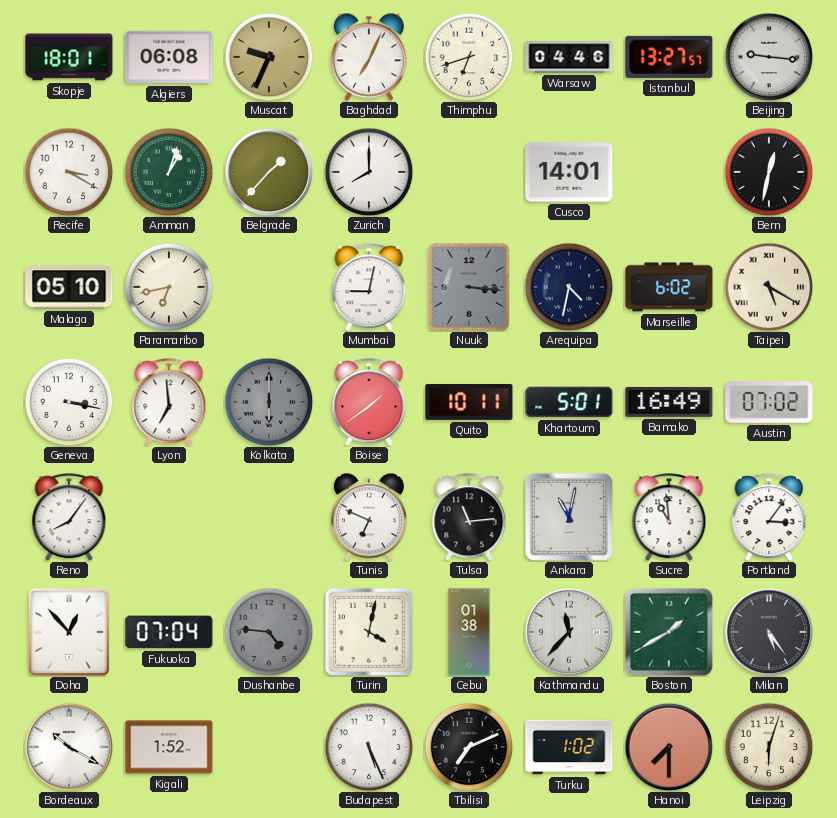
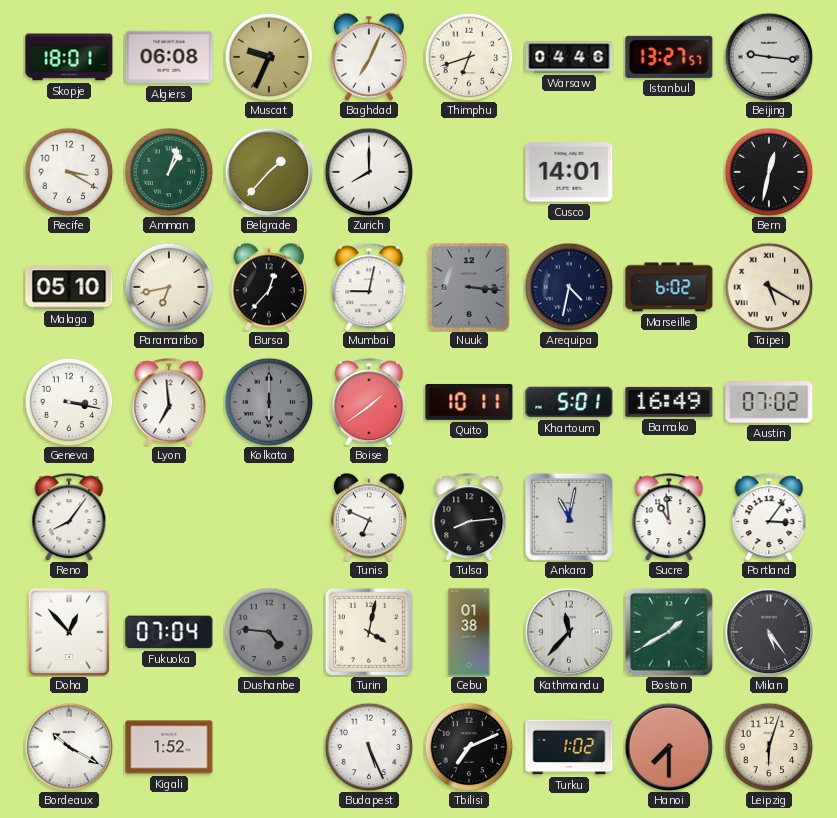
Bursa: none -> 12:37
Tulsa: 11:14 -> 8:14
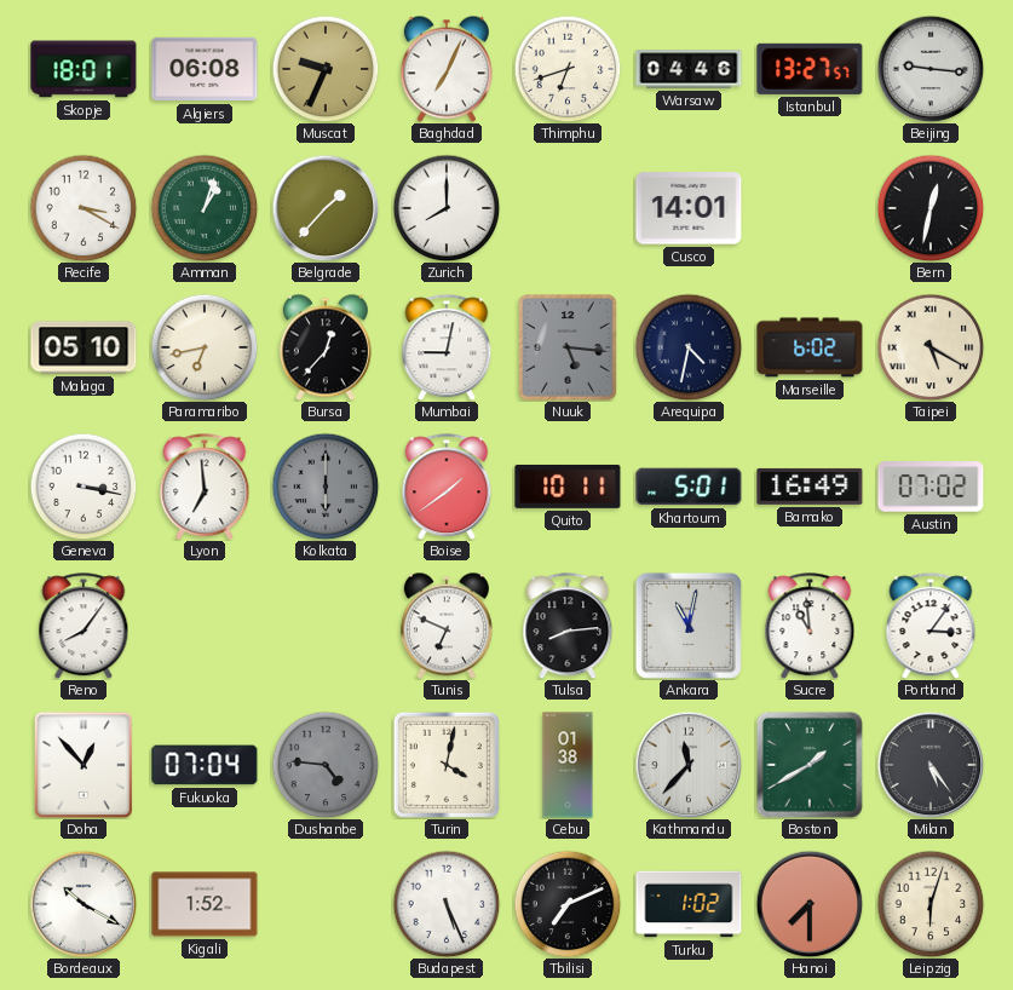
Nuuk: 3:16 -> 5:16
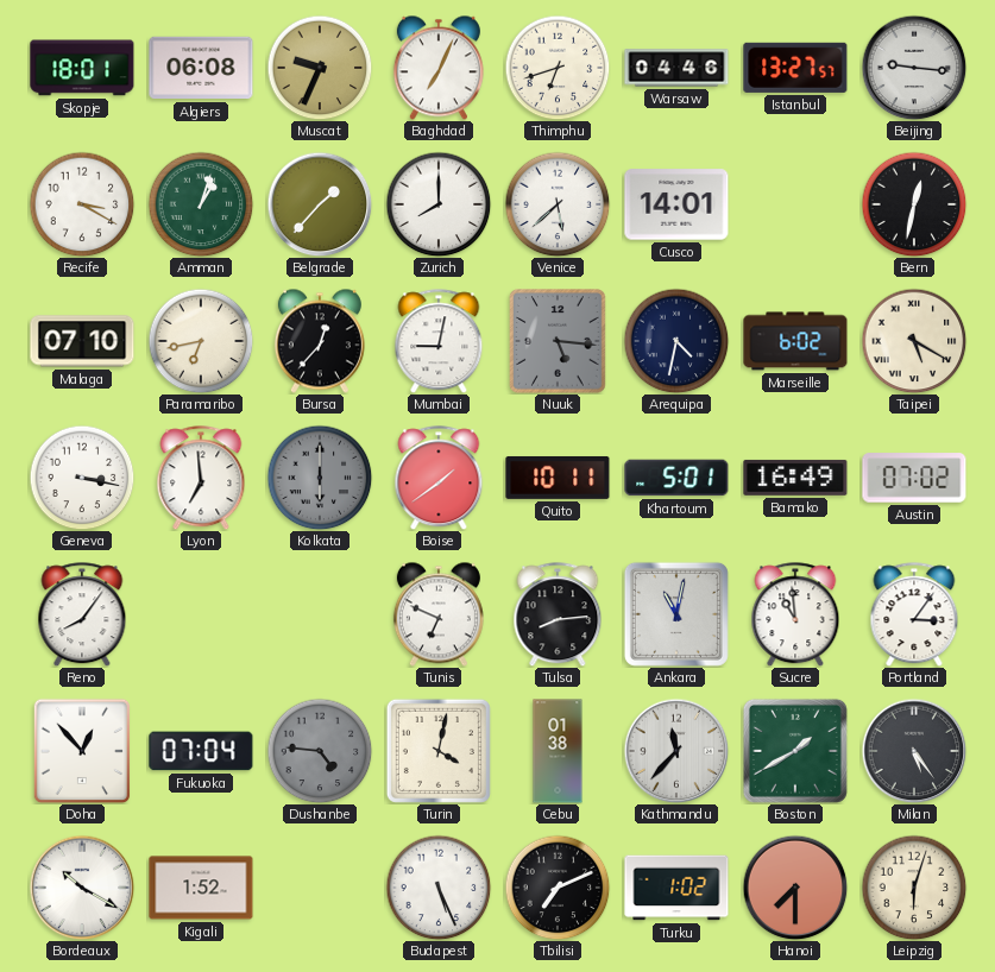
Venice: none -> 5:38
Malaga: 05:10 -> 07:10
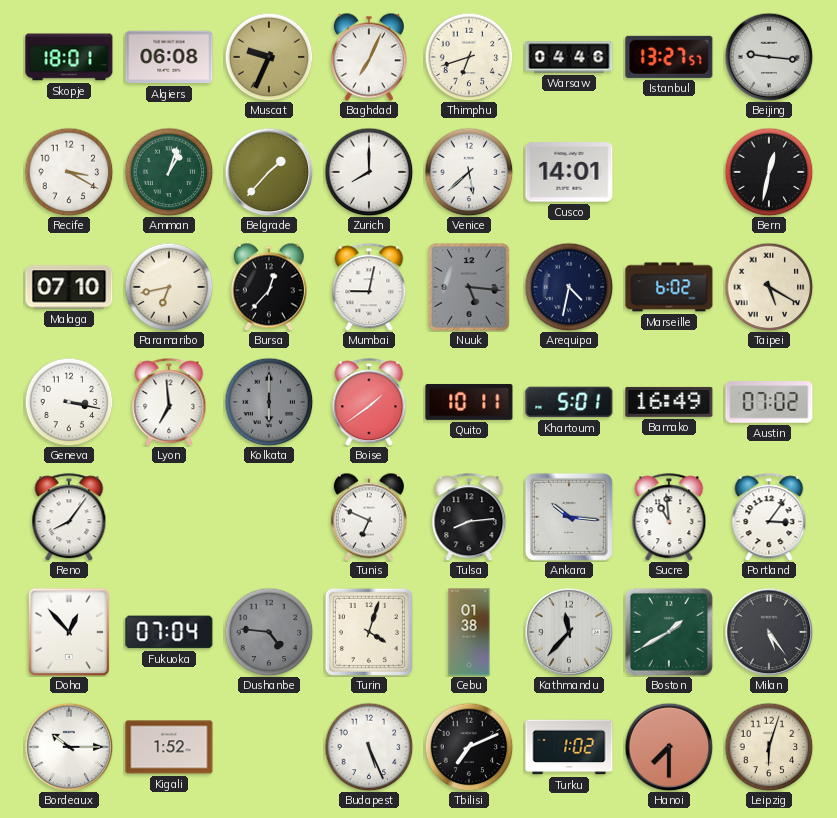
Ankara: 11:02 -> 10:16
Turin: 4:02 -> 4:03
Bordeaux: 10:20 -> 10:15
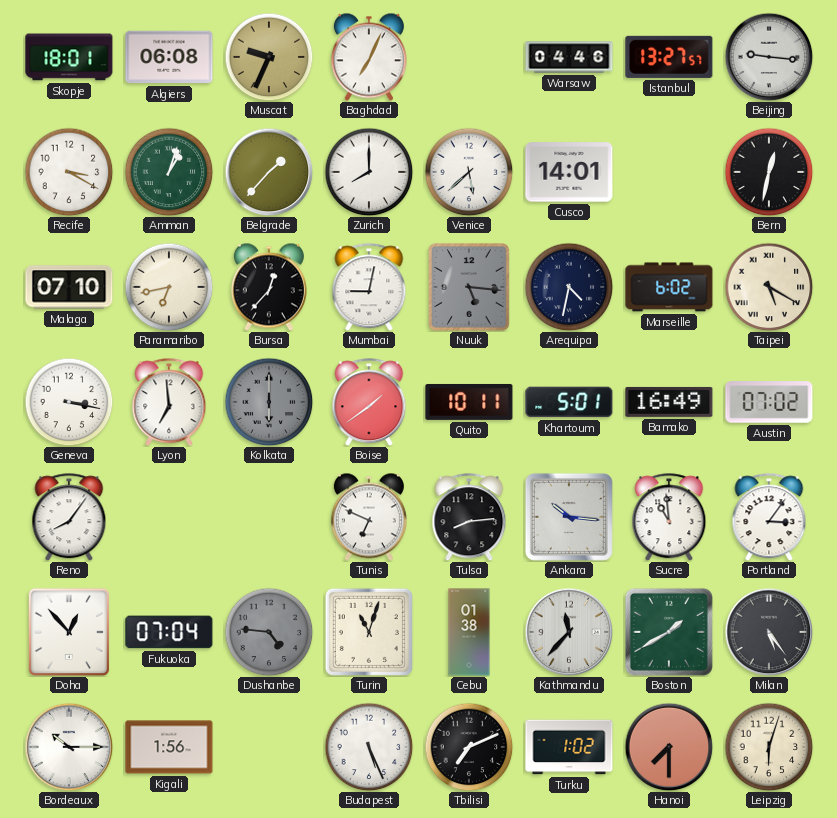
Thimphu: 6:42 -> none
Turin: 4:03 -> 11:03
Kigali: 1:52 -> 1:56
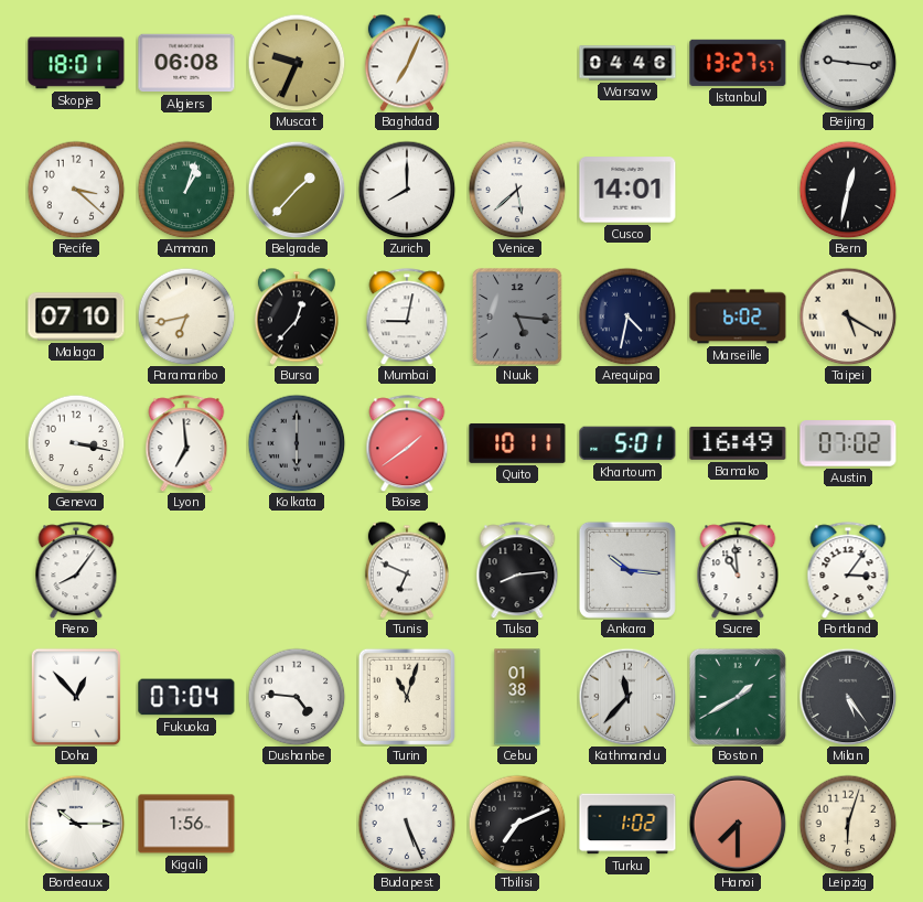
Recife: 3:20 -> 3:22
Dushanbe dial: grey -> white
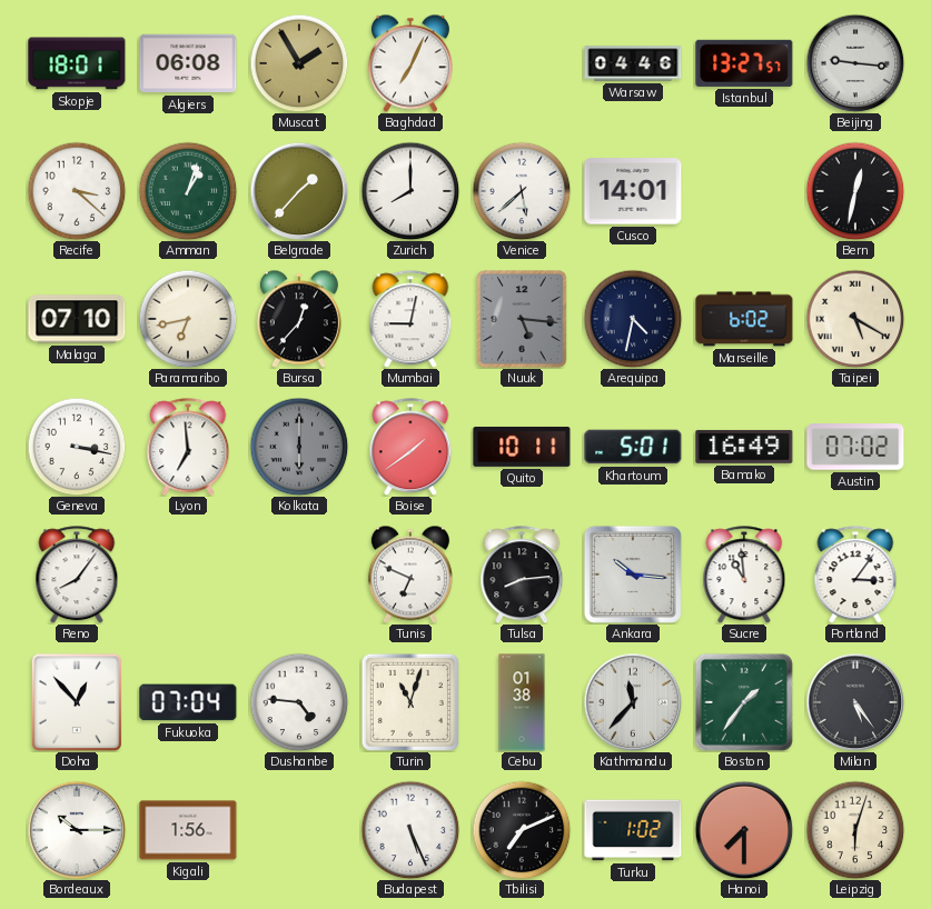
Muscat: 9:34 -> 1:55
Boston: 1:40 -> 1:36
